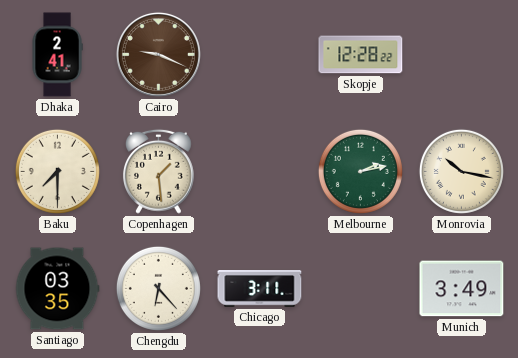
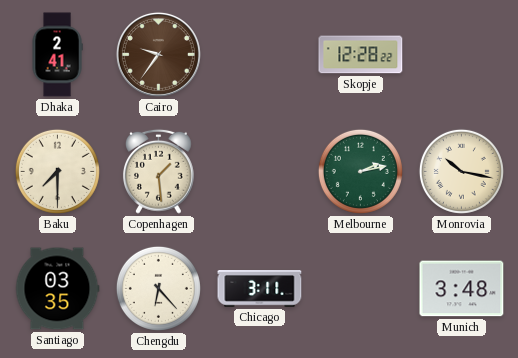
Cairo: 9:19 -> 9:36
Munich: 3:49 -> 3:48
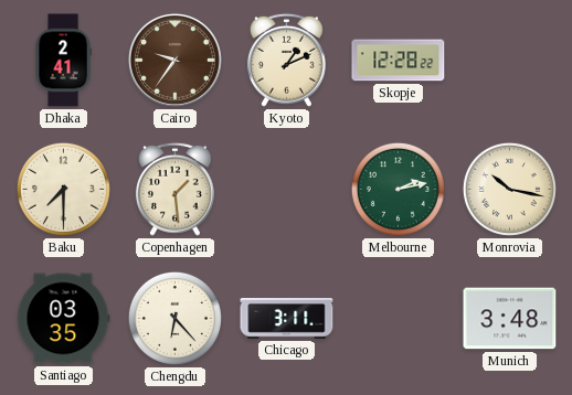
Kyoto: none -> 1:11
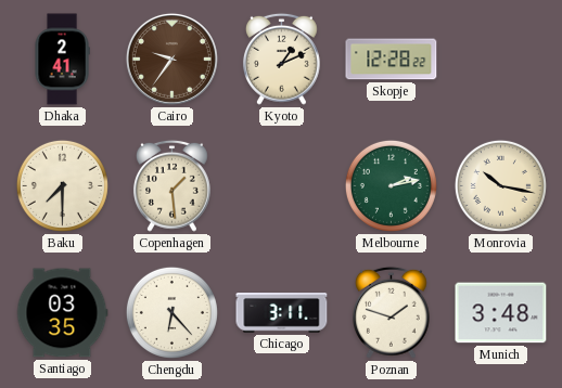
Poznan: none -> 1:48
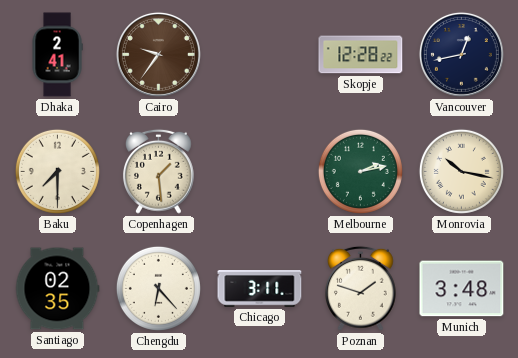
Kyoto: 1:11 -> none
Vancouver: none -> 12:43
Santiago: 03:35 -> 02:35
